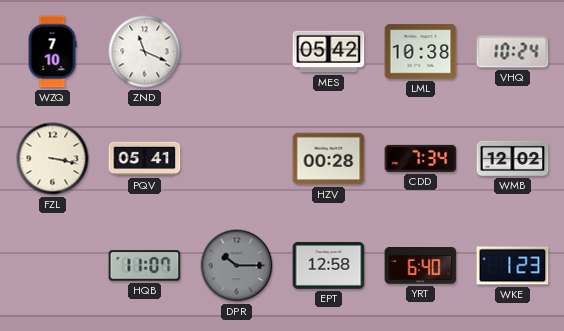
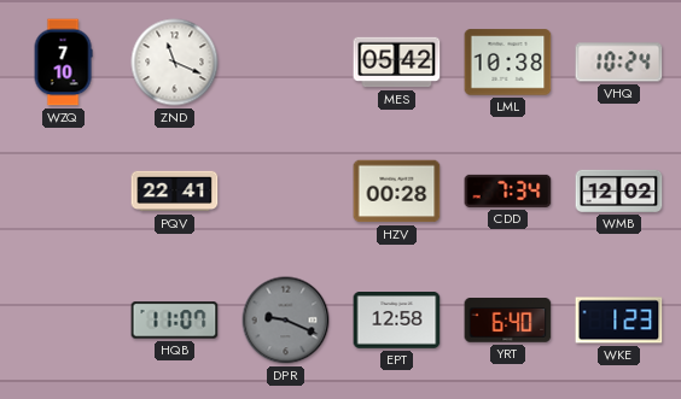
FZL: 3:17 -> none
PQV: 05:41 -> 22:41
DPR: 10:15 -> 9:19
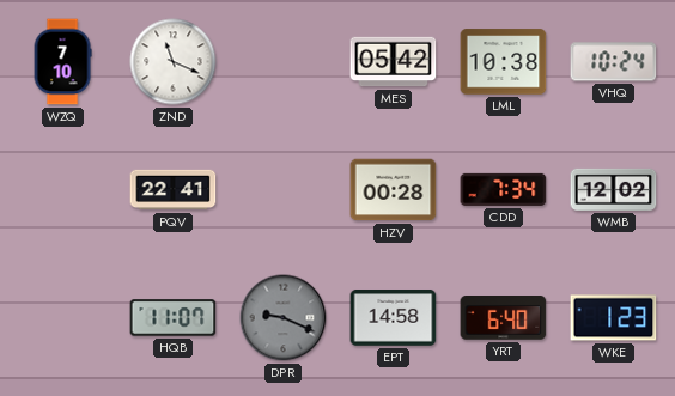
EPT: 12:58 -> 14:58
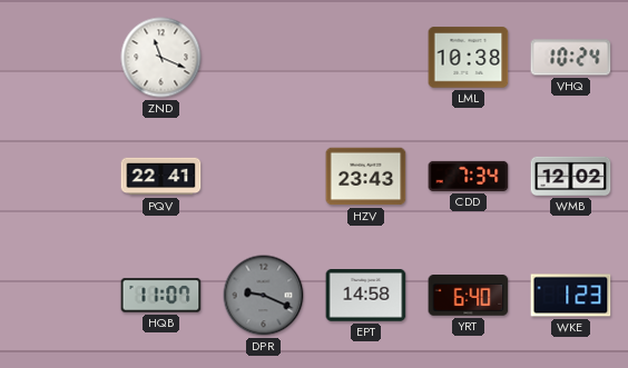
WZQ: 7:10 -> none
MES: 05:42 -> none
HZV: 00:28 -> 23:43
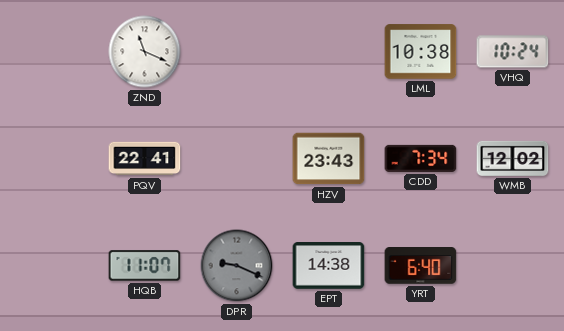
EPT: 14:58 -> 14:38
WKE: 1:23 -> none
